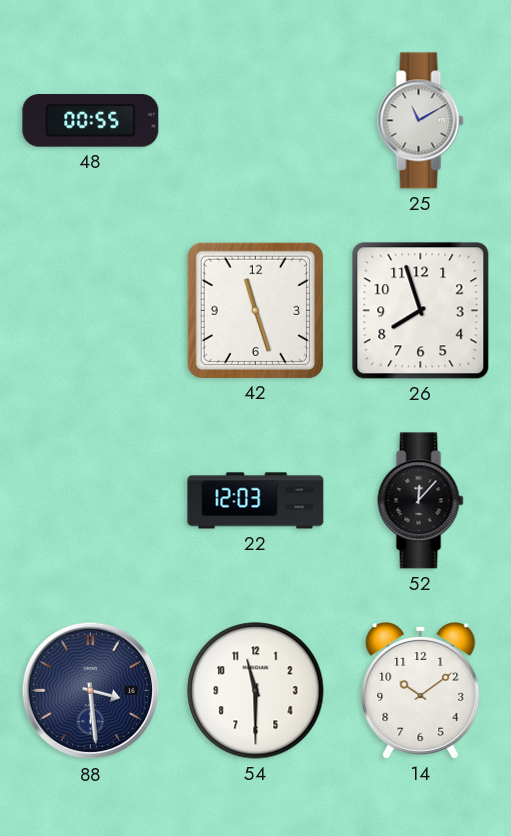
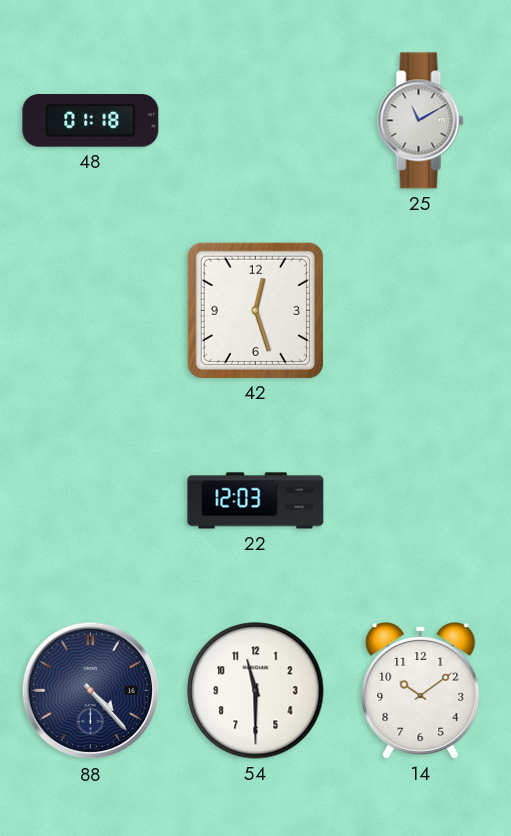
48: 00:55 -> 01:18
42: 11:27 -> 12:27
26: 7:57 -> none
52: 12:07 -> none
88: 3:29 -> 4:23
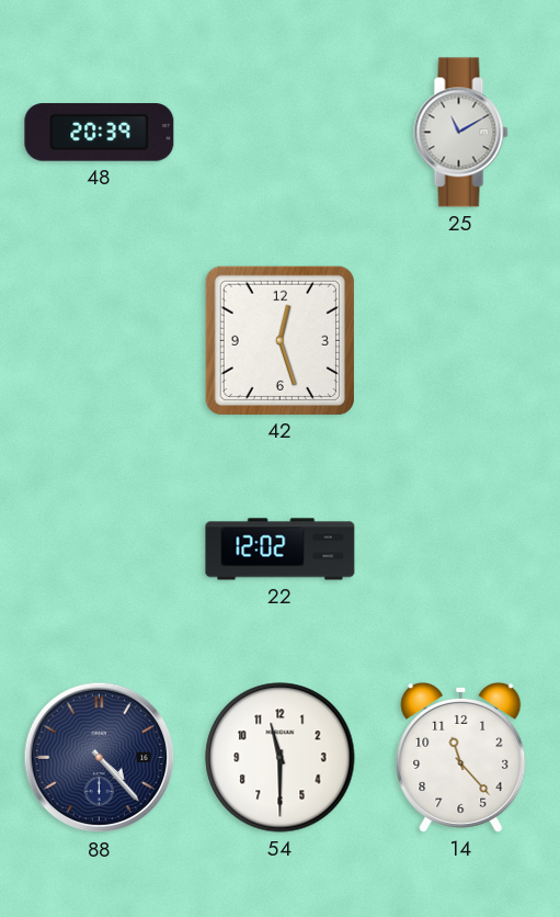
48: 01:18 -> 20:39
22: 12:03 -> 12:02
14: 10:09 -> 11:23
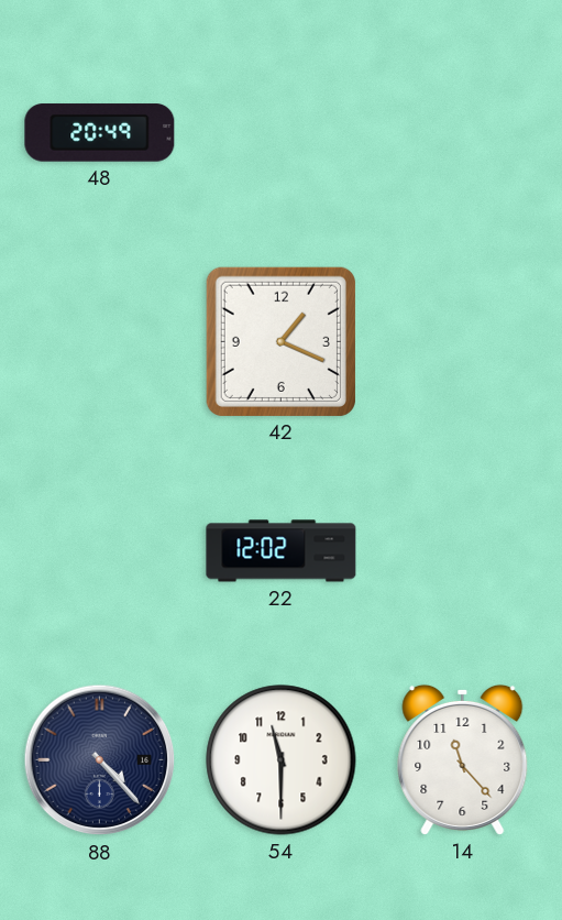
48: 20:39 -> 20:49
25: 11:10 -> none
42: 12:27 -> 1:19
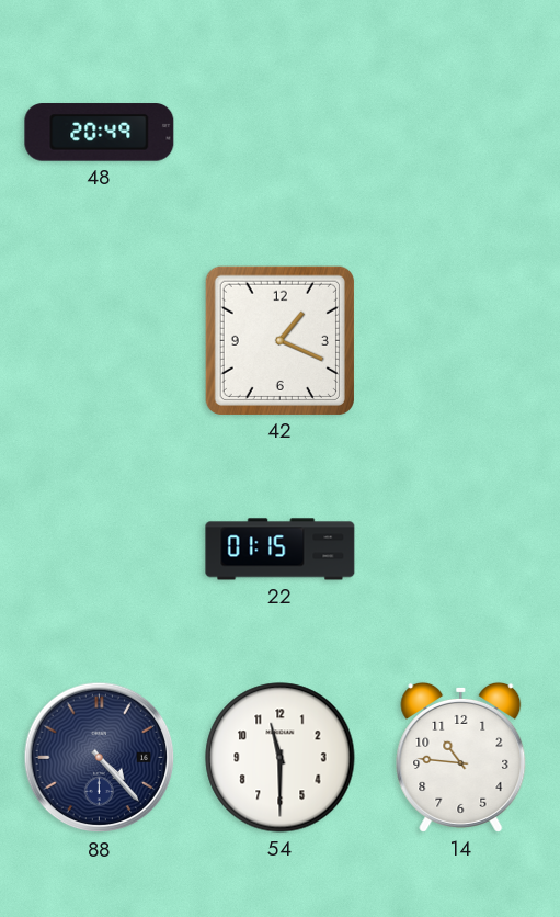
22: 12:02 -> 01:15
14: 11:23 -> 10:46
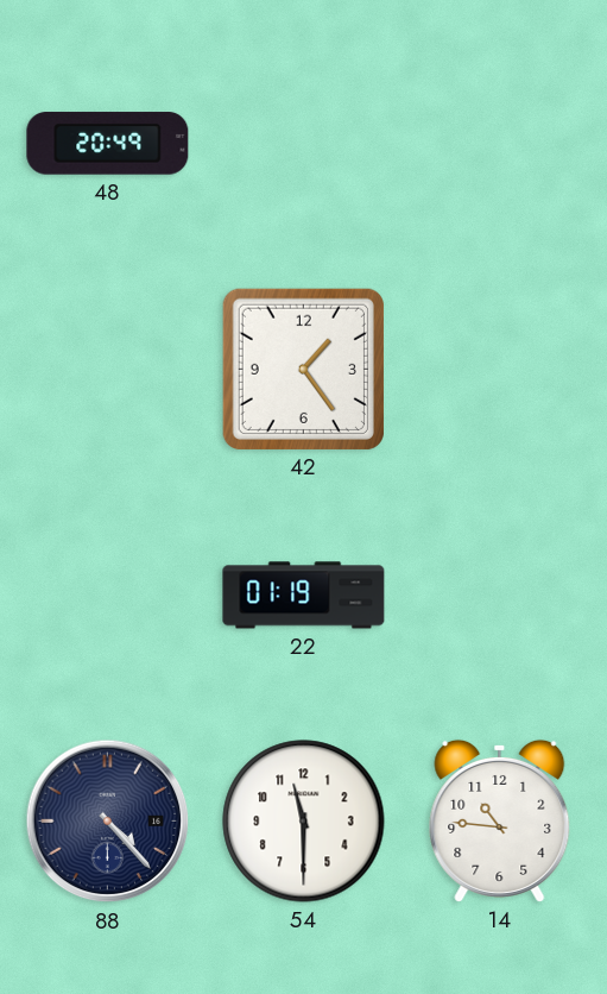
42: 1:19 -> 1:24
22: 01:15 -> 01:19
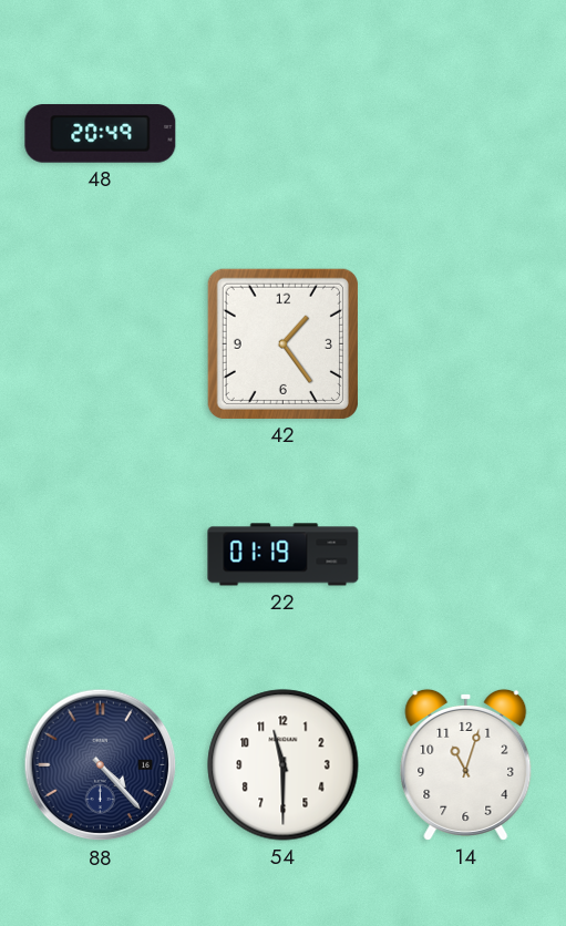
14: 10:46 -> 11:03
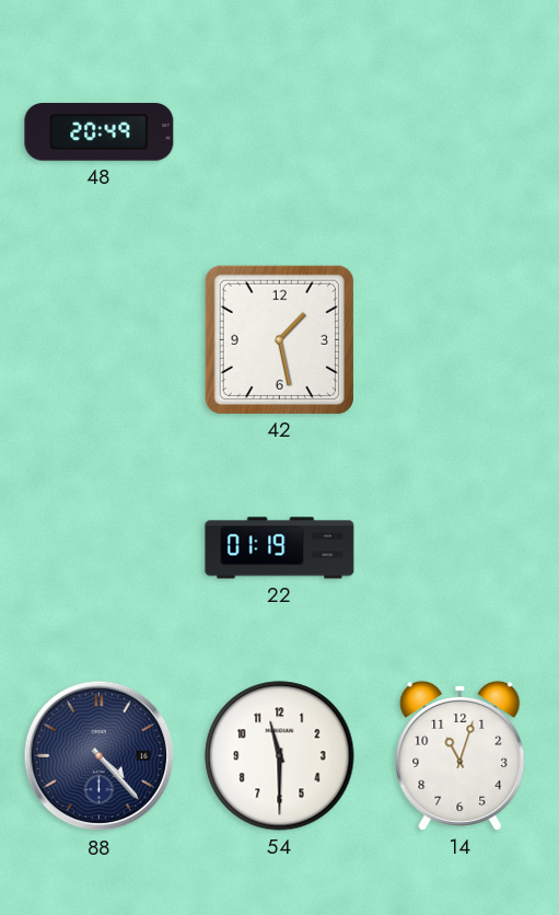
42: 1:24 -> 1:28
